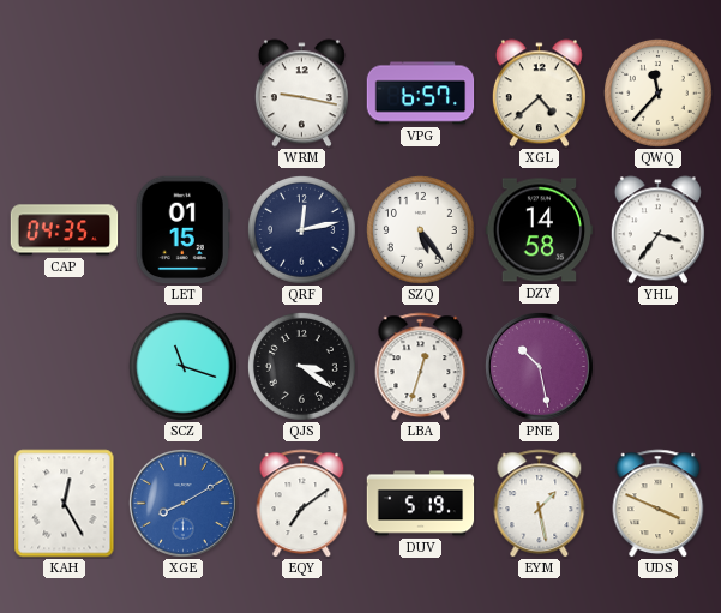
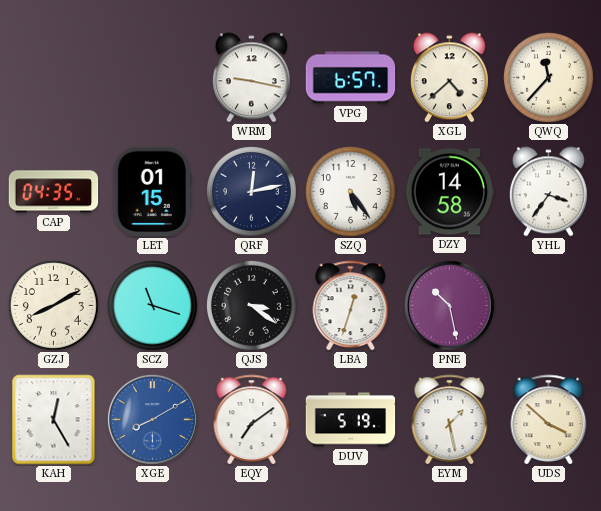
GZJ: none -> 8:10
UDS: 3:49 -> 3:52
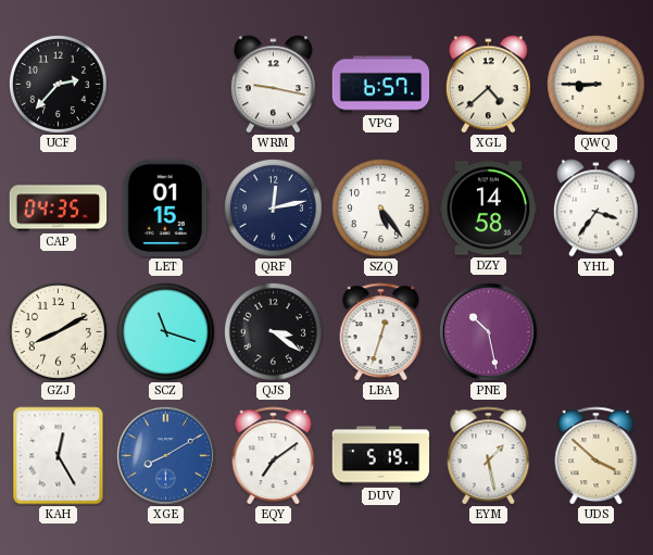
UCF: none -> 2:37
QWQ: 11:37 -> 8:45
